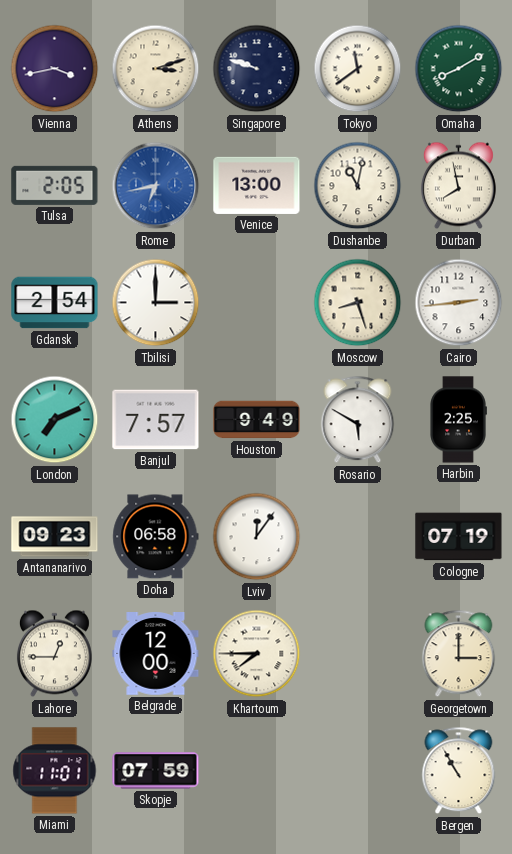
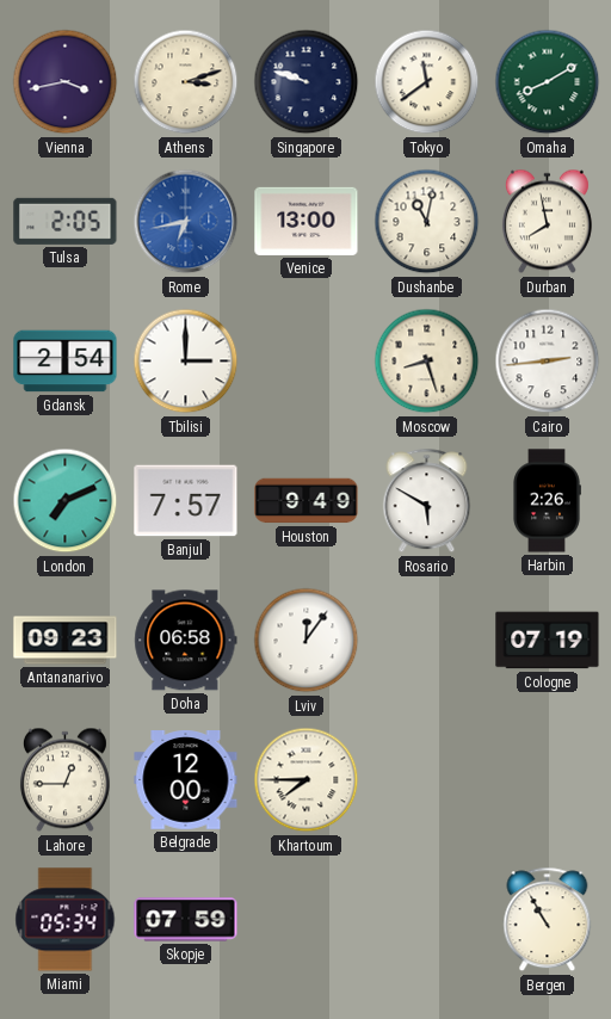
Harbin: 2:25 -> 2:26
Georgetown: 3:00 -> none
Miami: 11:01 -> 05:34
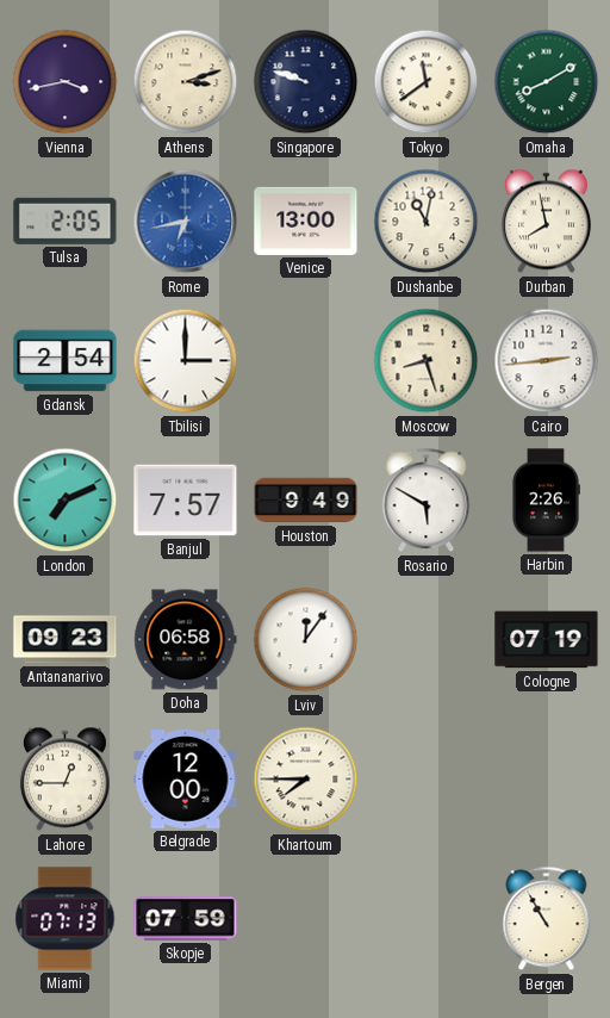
Miami: 05:34 -> 07:13
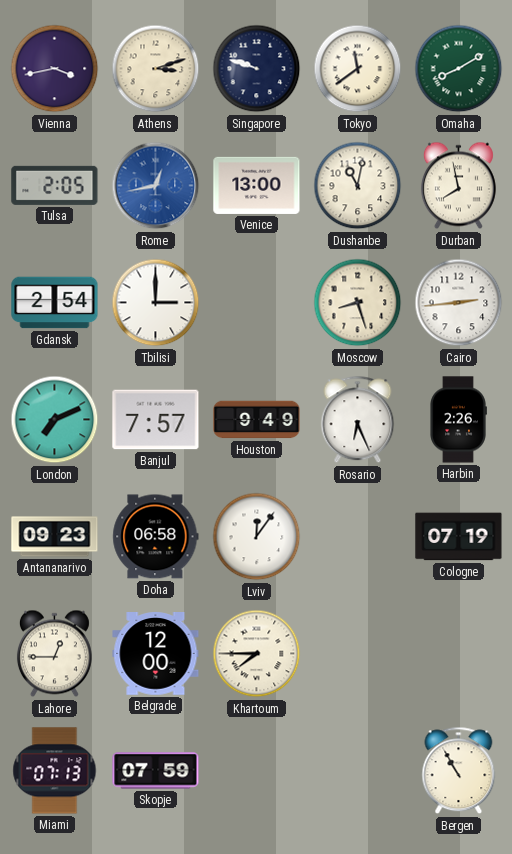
Rome: 6:43 -> 12:43
Rosario: 5:50 -> 6:26
